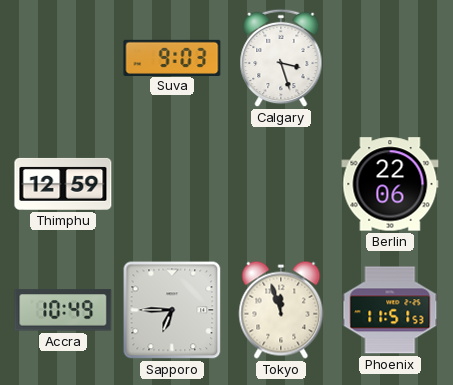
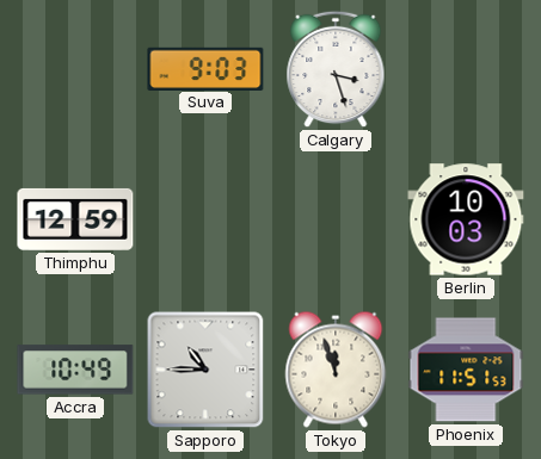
Berlin: 22:06 -> 10:03
Sapporo: 6:45 -> 10:45
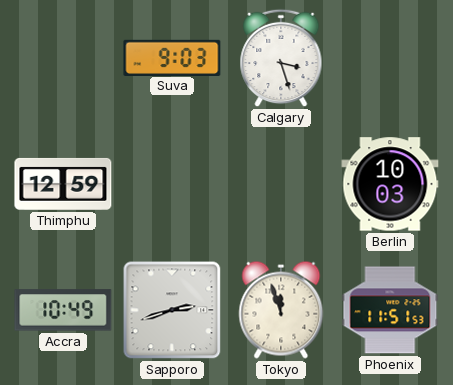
Sapporo: 10:45 -> 2:42
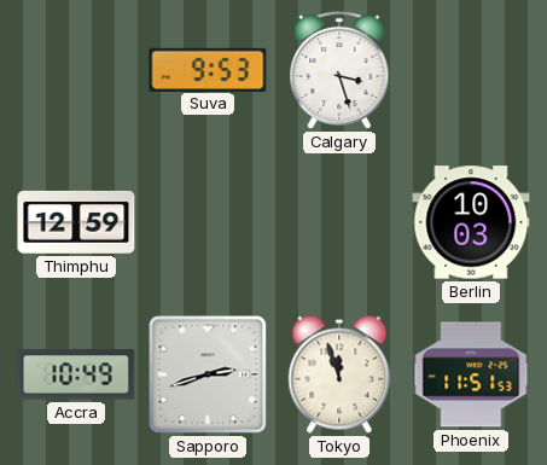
Suva: 9:03 -> 9:53
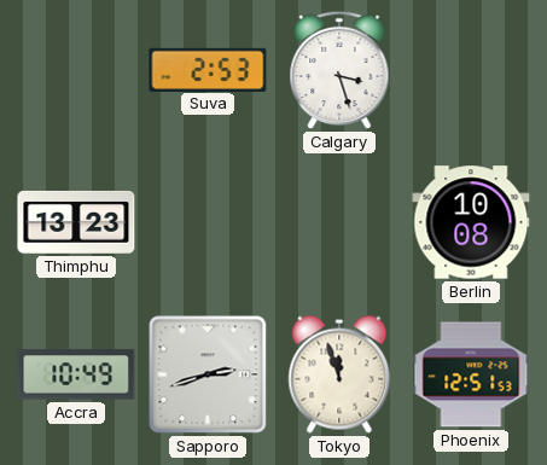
Suva: 9:53 -> 2:53
Thimphu: 12:59 -> 13:23
Berlin: 10:03 -> 10:08
Phoenix: 11:51 -> 12:51
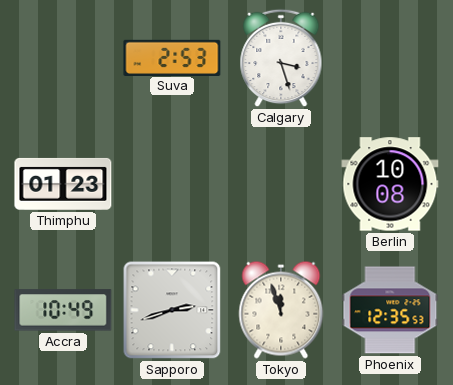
Thimphu: 13:23 -> 01:23
Phoenix: 12:51 -> 12:35
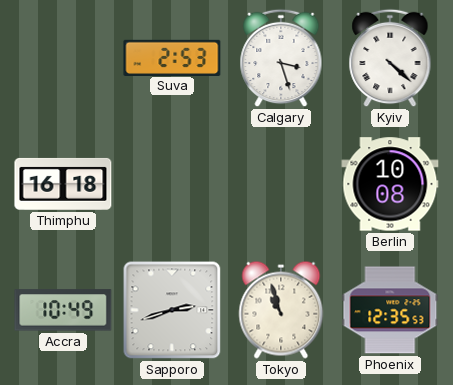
Kyiv: none -> 4:22
Thimphu: 01:23 -> 16:18
Tokyo: 11:57 -> 10:57
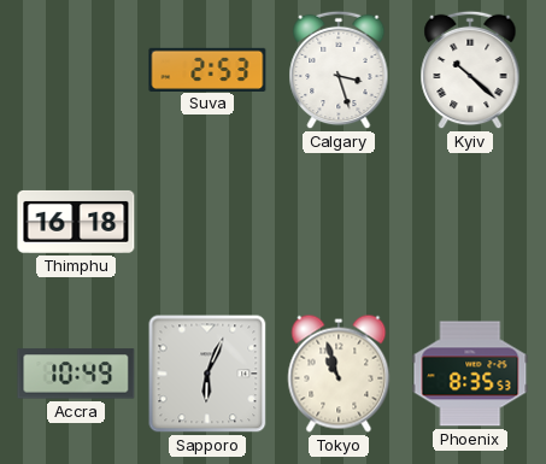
Kyiv: 4:22 -> 10:22
Berlin: 10:08 -> none
Sapporo: 2:42 -> 6:04
Phoenix: 12:35 -> 8:35
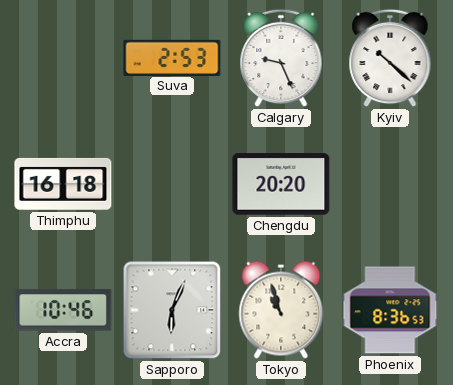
Calgary: 3:27 -> 9:26
Chengdu: none -> 20:20
Accra: 10:49 -> 10:46
Phoenix: 8:35 -> 8:36
